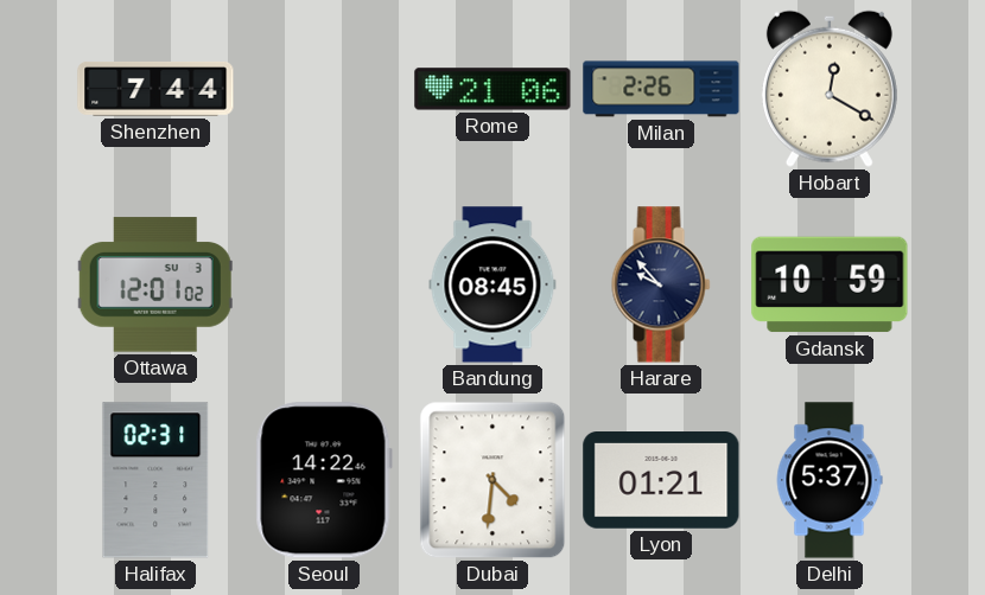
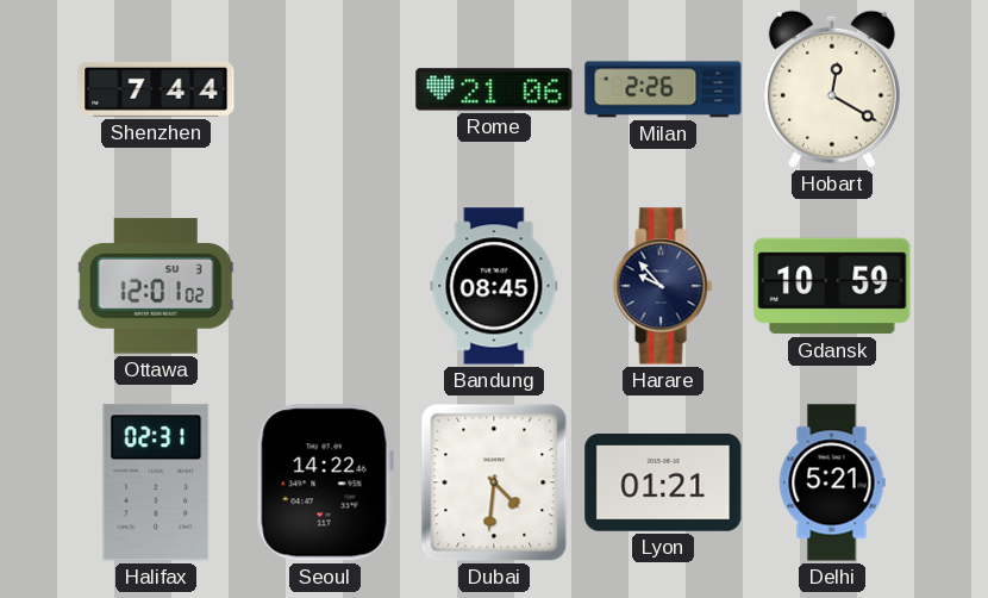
Delhi: 5:37 -> 5:21
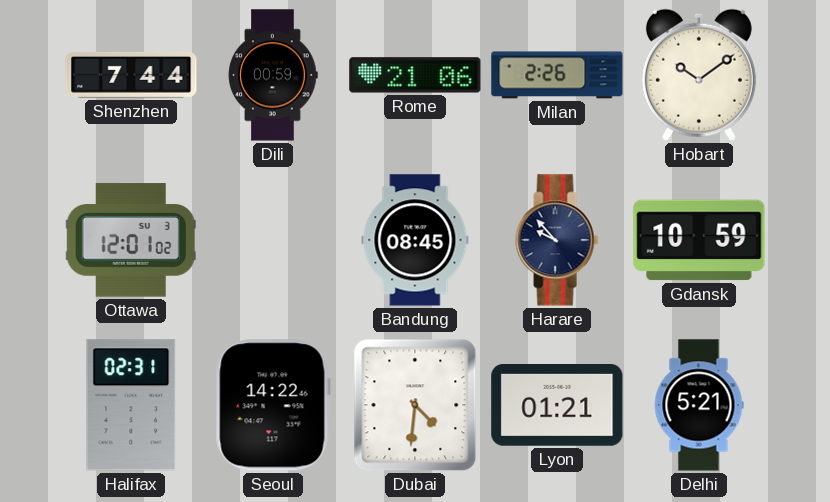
Dili: none -> 00:59
Hobart: 12:20 -> 10:09
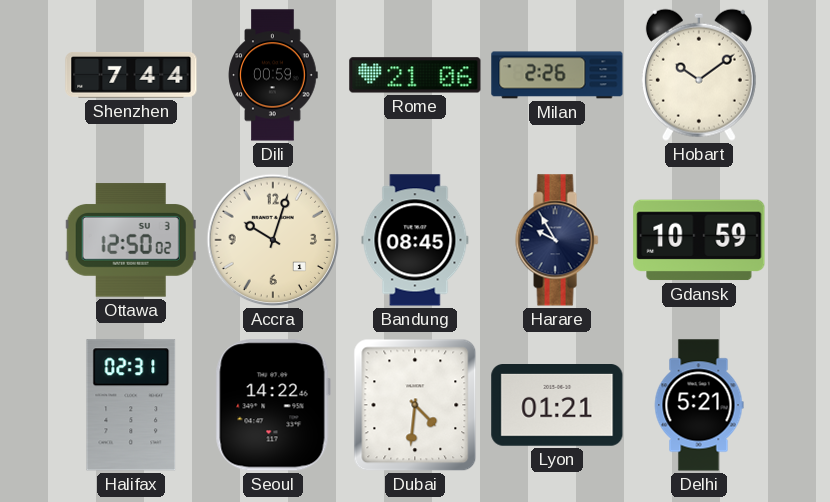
Ottawa: 12:01 -> 12:50
Accra: none -> 10:03
Harare: 9:53 -> 9:55
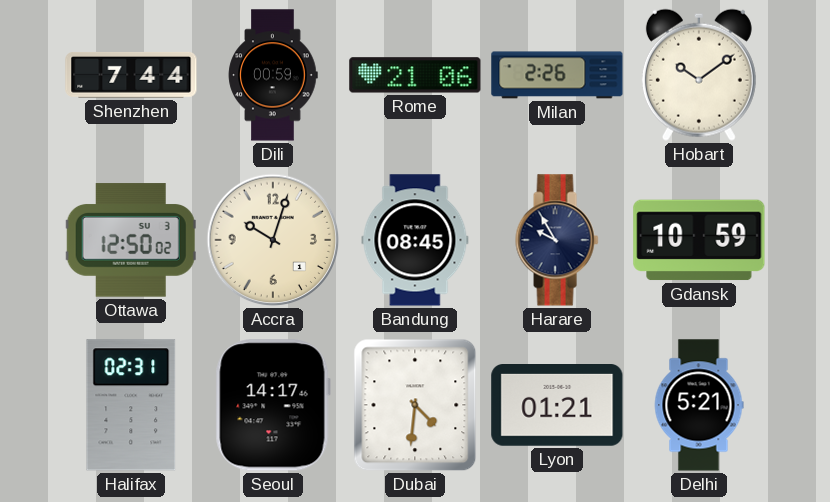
Seoul: 14:22 -> 14:17
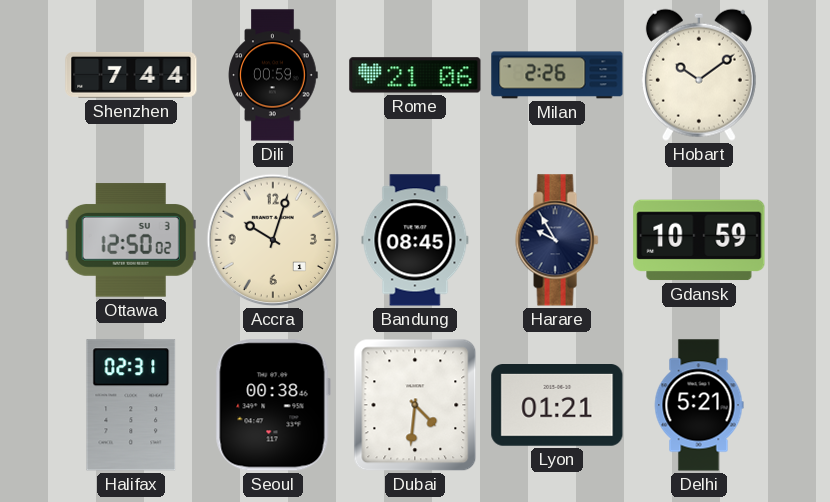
Seoul: 14:17 -> 00:38
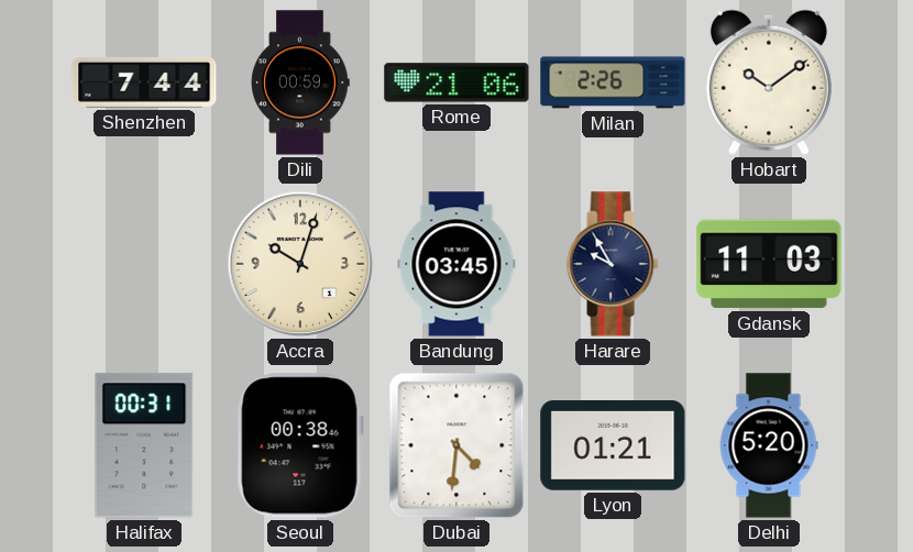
Ottawa: 12:50 -> none
Bandung: 08:45 -> 03:45
Gdansk: 10:59 -> 11:03
Halifax: 02:31 -> 00:31
Delhi: 5:21 -> 5:20
